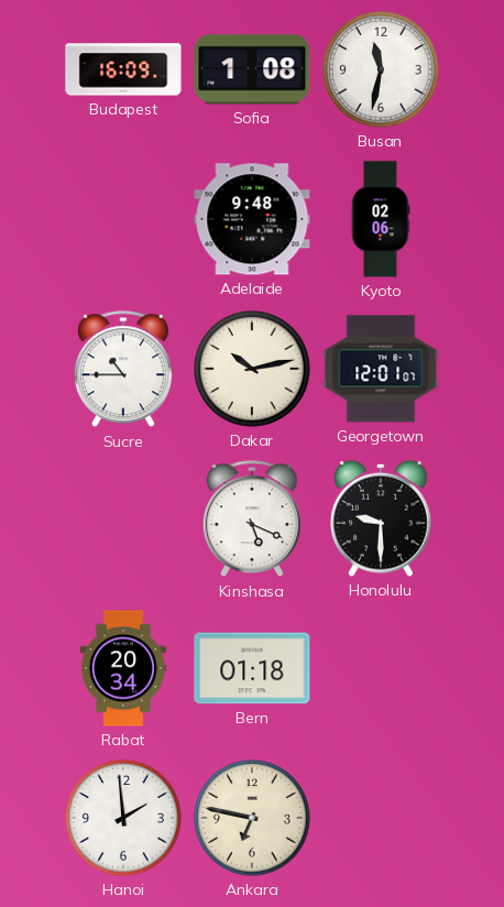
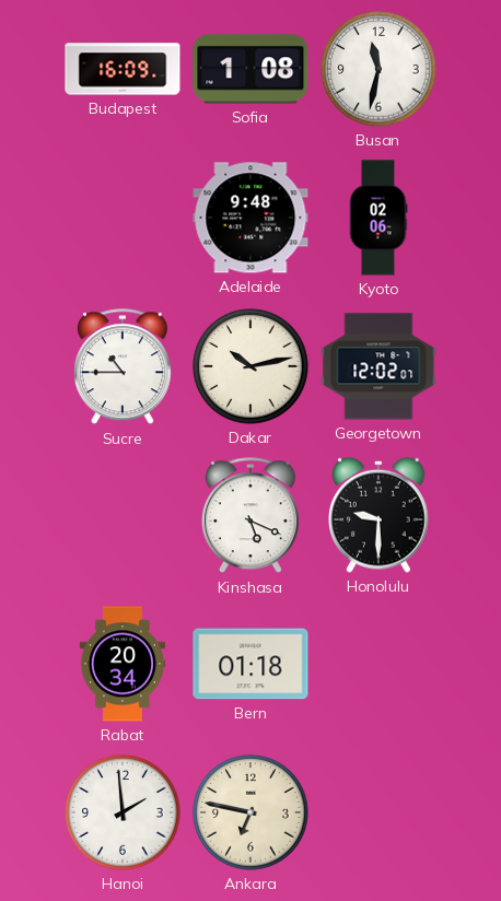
Georgetown: 12:01 -> 12:02
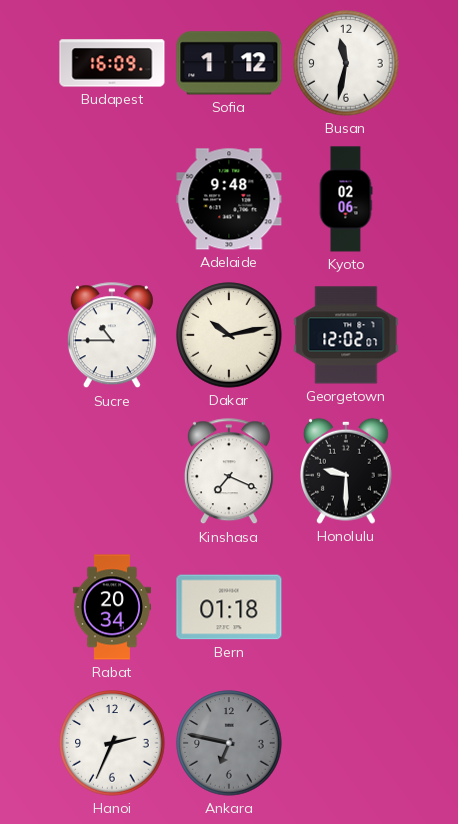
Sofia: 1:08 -> 1:12
Kinshasa: 5:19 -> 7:19
Hanoi: 1:59 -> 2:34
Ankara dial: cream -> grey
